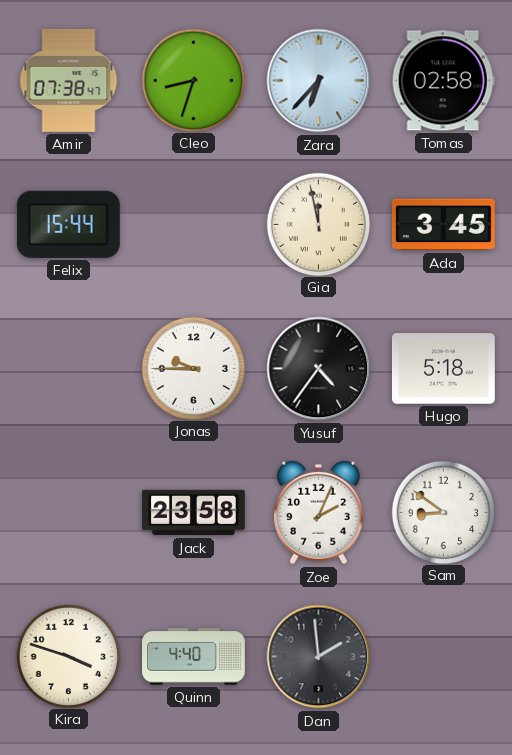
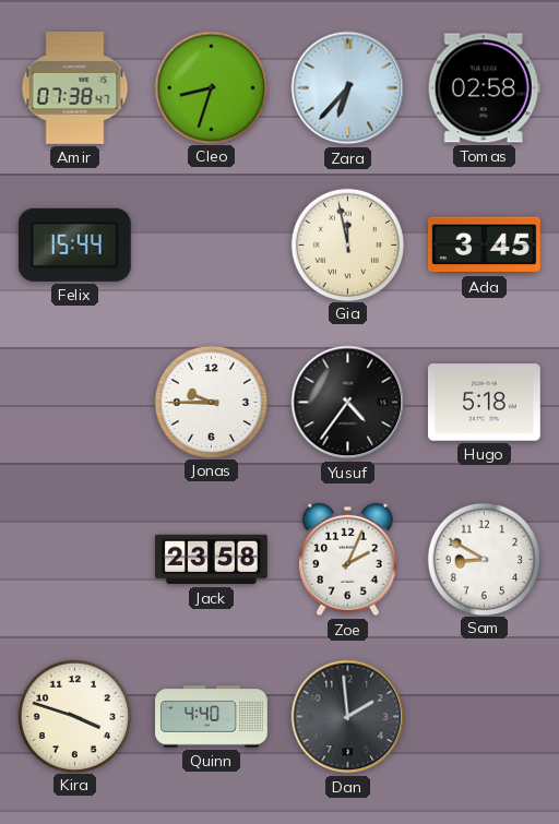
Sam: 8:51 -> 8:50
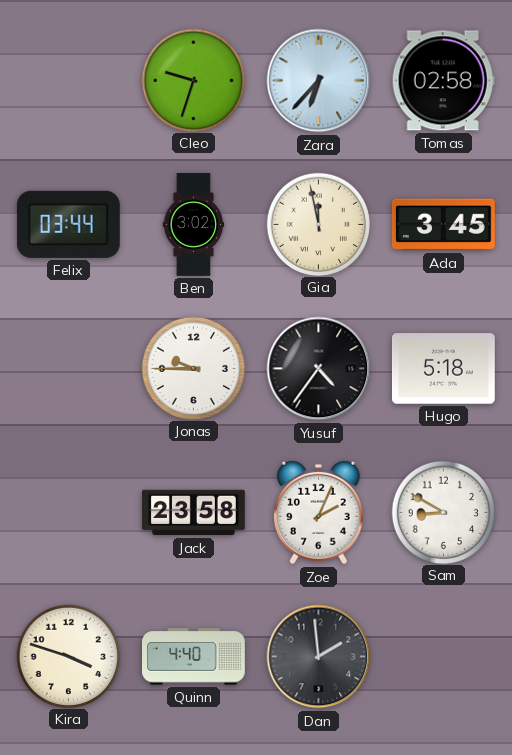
Amir: 07:38 -> none
Cleo: 8:33 -> 9:33
Felix: 15:44 -> 03:44
Ben: none -> 3:02
